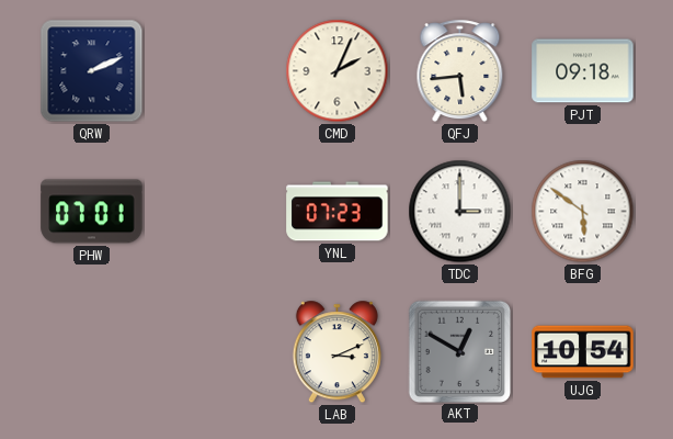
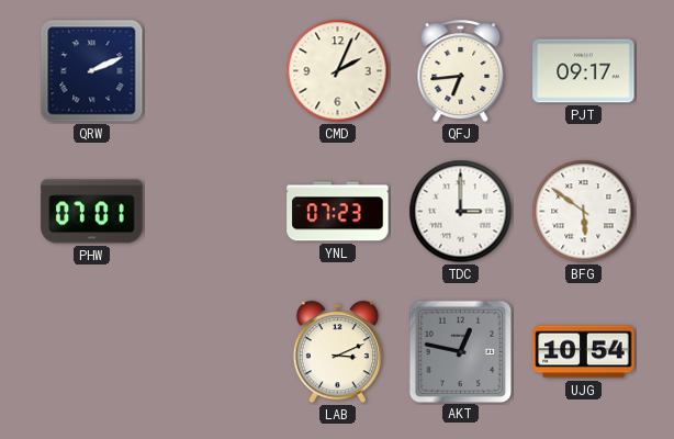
QFJ: 5:44 -> 6:44
PJT: 09:18 -> 09:17
AKT: 12:50 -> 12:47
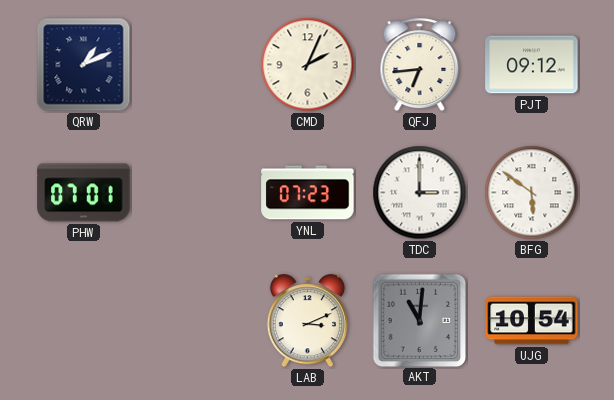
QRW: 2:11 -> 1:11
PJT: 09:17 -> 09:12
AKT: 12:47 -> 11:01
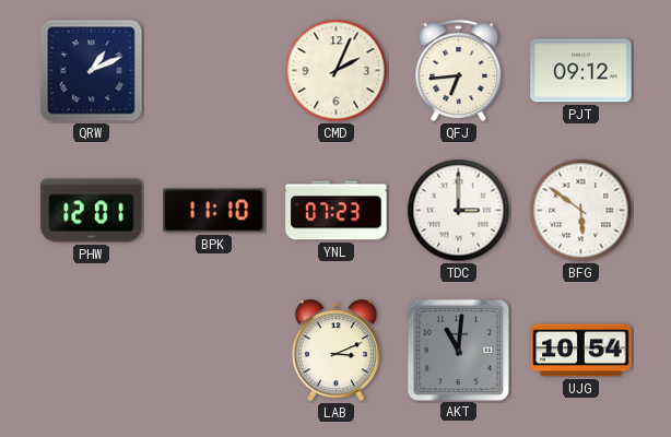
PHW: 07:01 -> 12:01
BPK: none -> 11:10
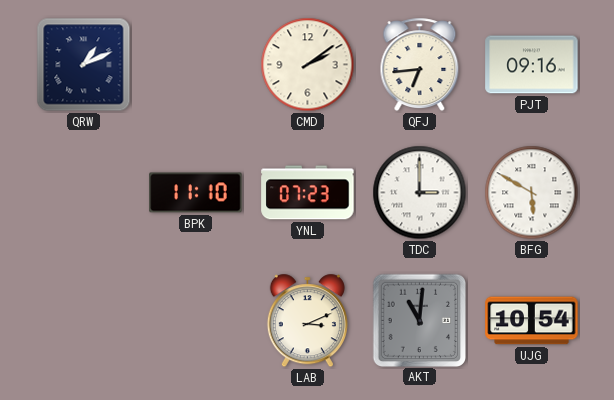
CMD: 2:04 -> 2:09
PJT: 09:12 -> 09:16
PHW: 12:01 -> none
BFG: 5:51 -> 5:50
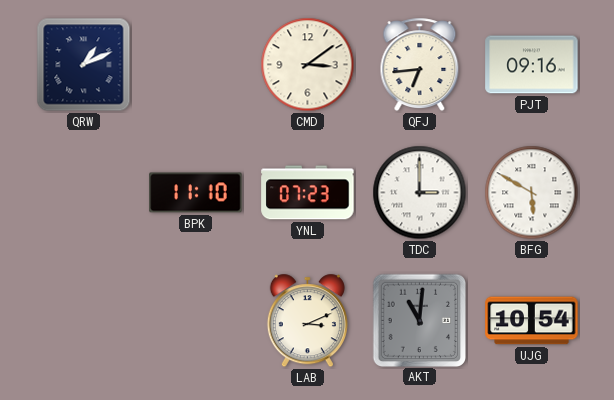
CMD: 2:09 -> 3:09
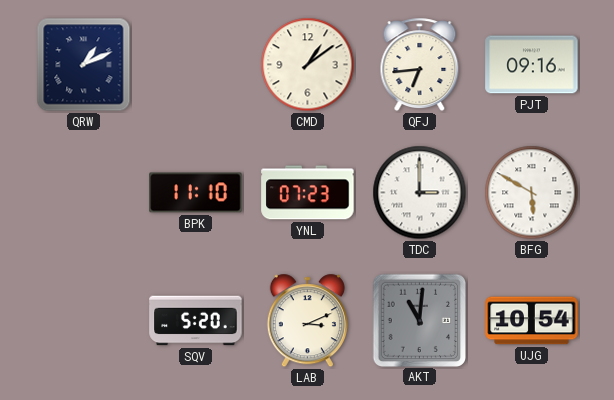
CMD: 3:09 -> 1:09
SQV: none -> 5:20
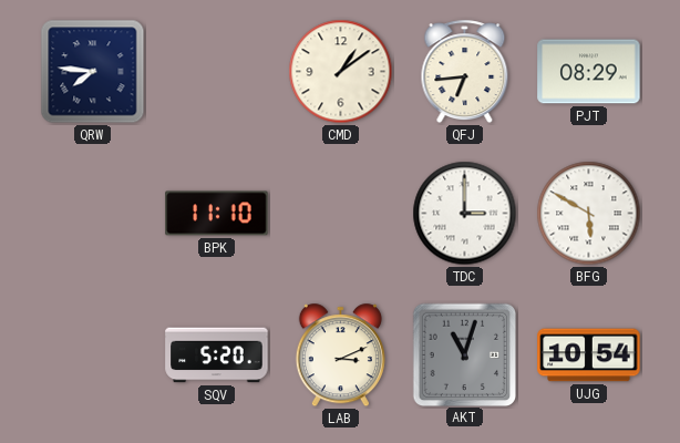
QRW: 1:11 -> 7:46
PJT: 09:16 -> 08:29
YNL: 07:23 -> none
AKT: 11:01 -> 11:03
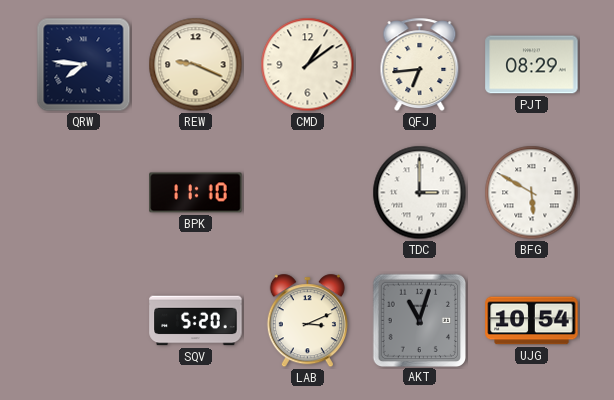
REW: none -> 9:19
